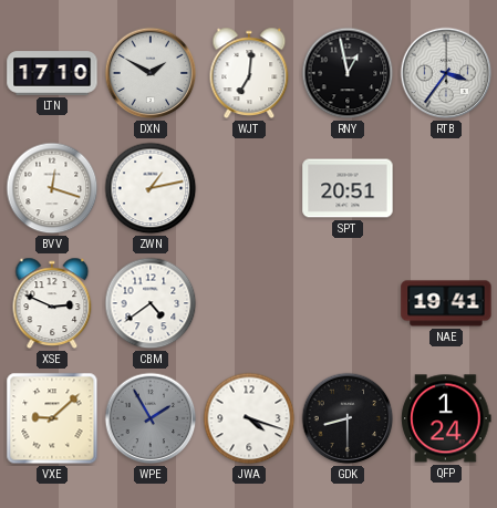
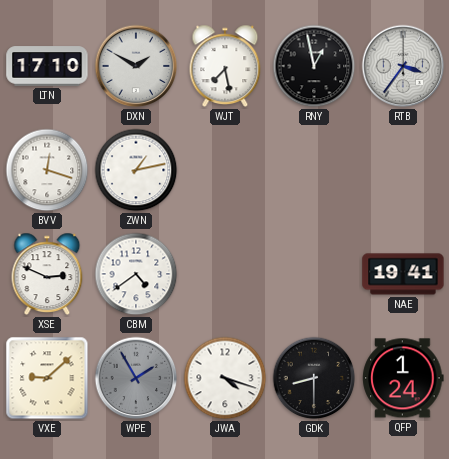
WJT: 7:01 -> 7:28
SPT: 20:51 -> none
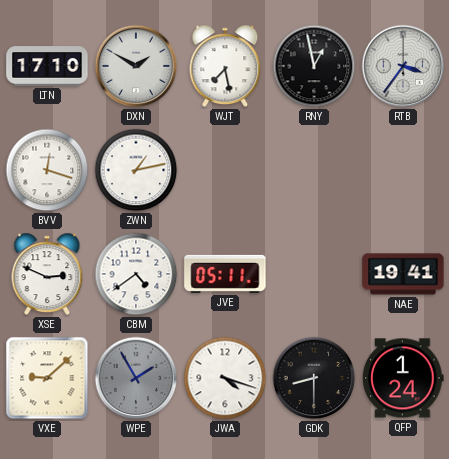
JVE: none -> 05:11
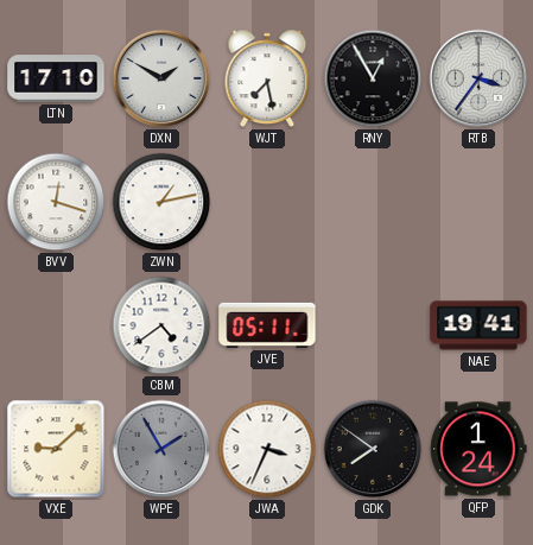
RNY: 12:58 -> 12:55
XSE: 2:49 -> none
JWA: 4:18 -> 3:34
GDK: 8:30 -> 7:51
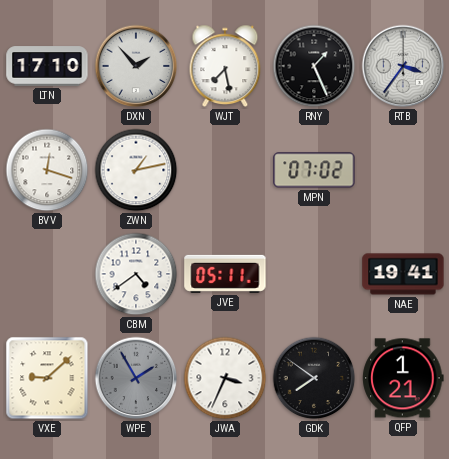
DXN: 1:50 -> 1:53
RNY: 12:55 -> 1:26
MPN: none -> 07:02
QFP: 1:24 -> 1:21
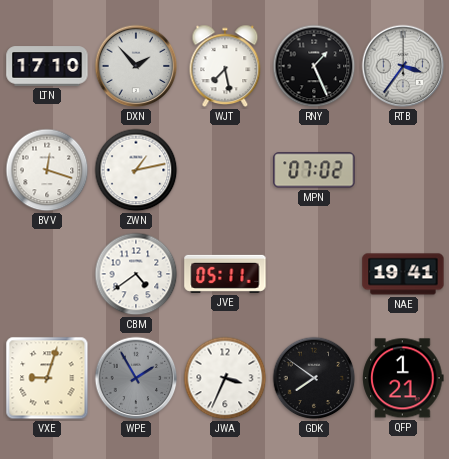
VXE: 9:08 -> 9:03
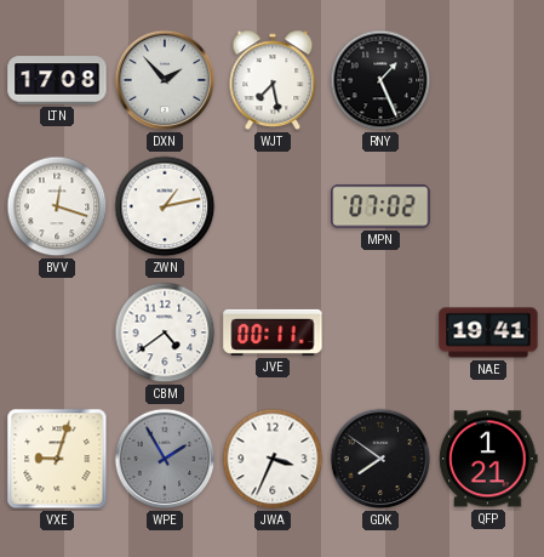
LTN: 17:10 -> 17:08
RTB: 3:36 -> none
JVE: 05:11 -> 00:11
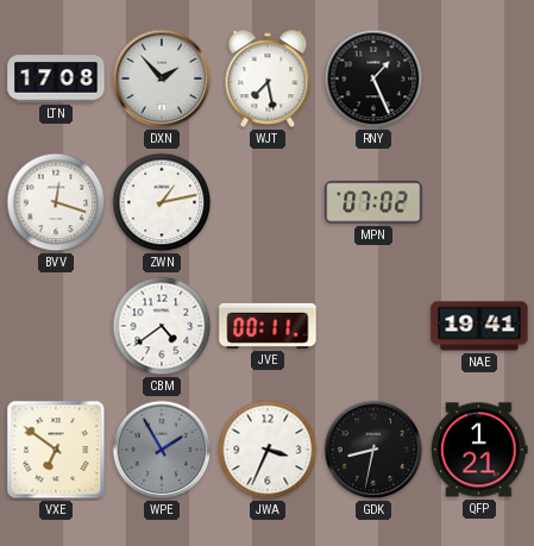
VXE: 9:03 -> 6:51
GDK: 7:51 -> 8:32
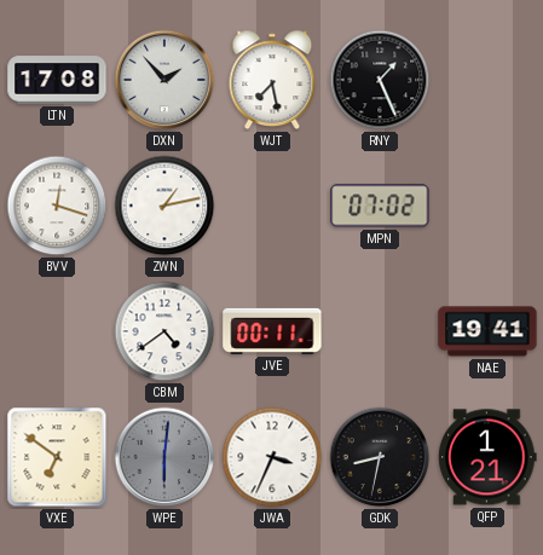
WPE: 1:55 -> 6:01
